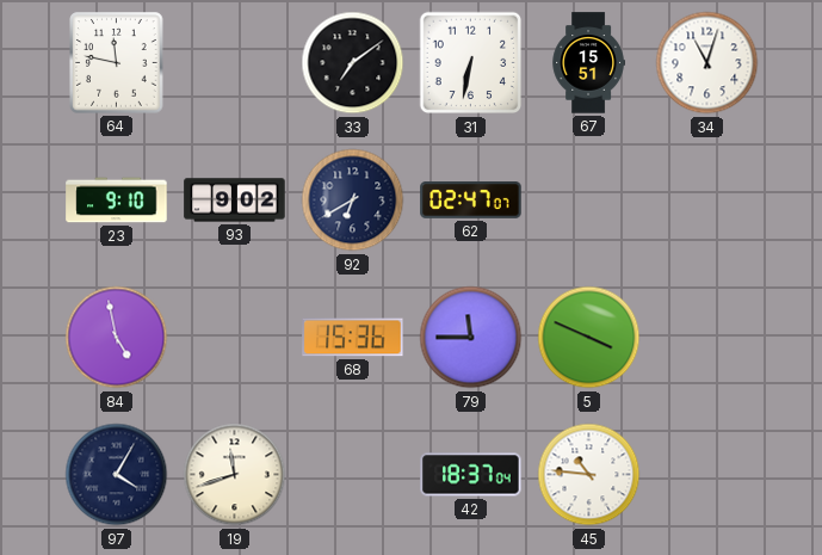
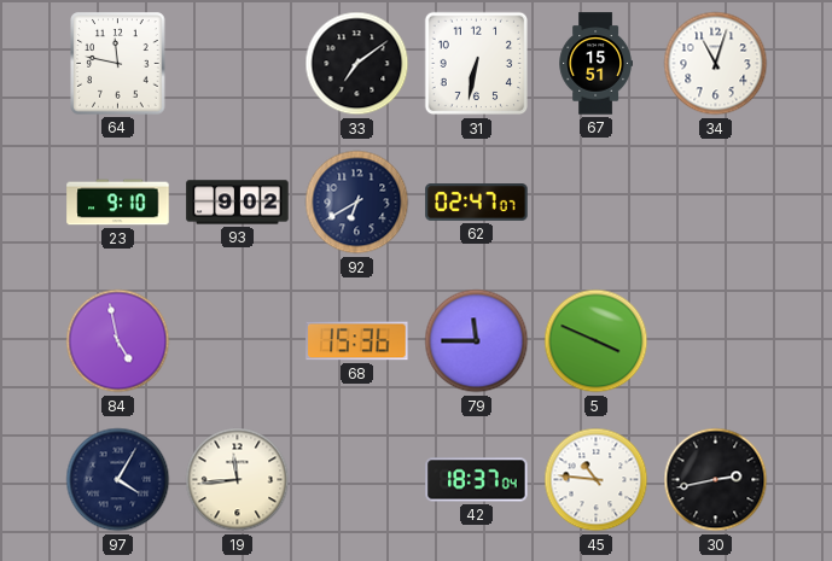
19: 11:42 -> 11:44
30: none -> 2:43
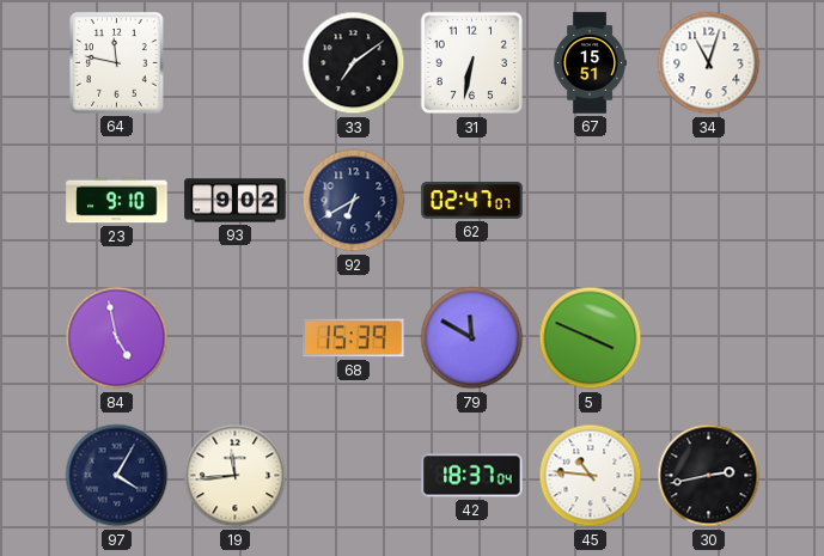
68: 15:36 -> 15:39
79: 11:45 -> 11:50
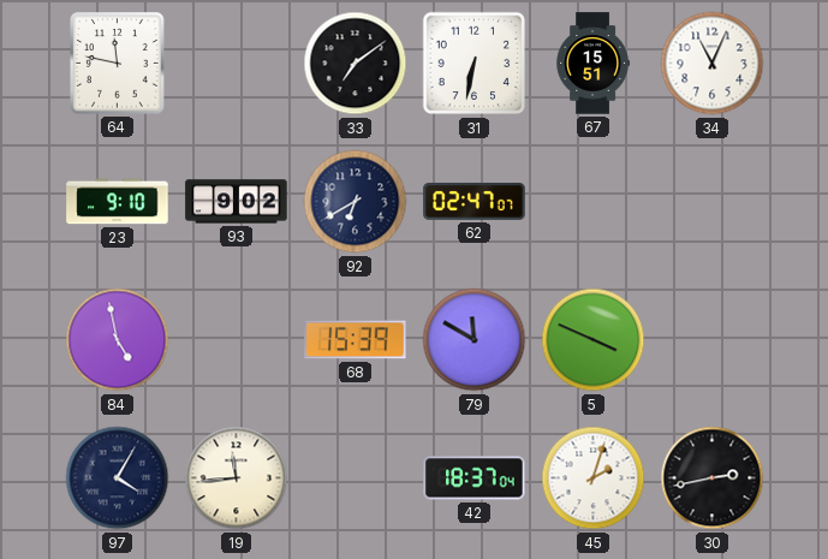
34: 11:03 -> 11:04
45: 10:46 -> 2:03
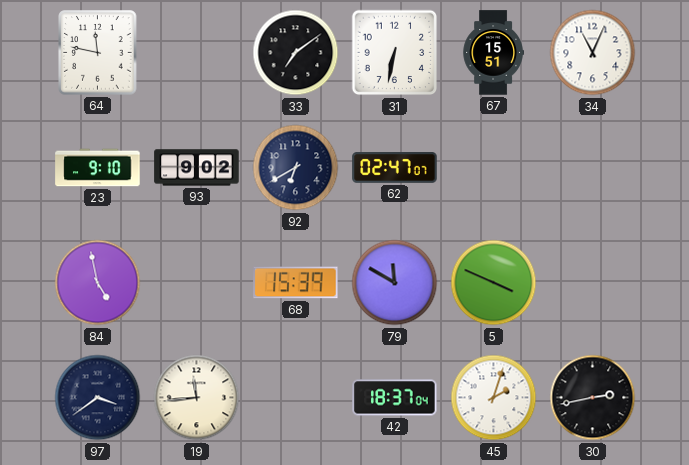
97: 4:05 -> 3:39
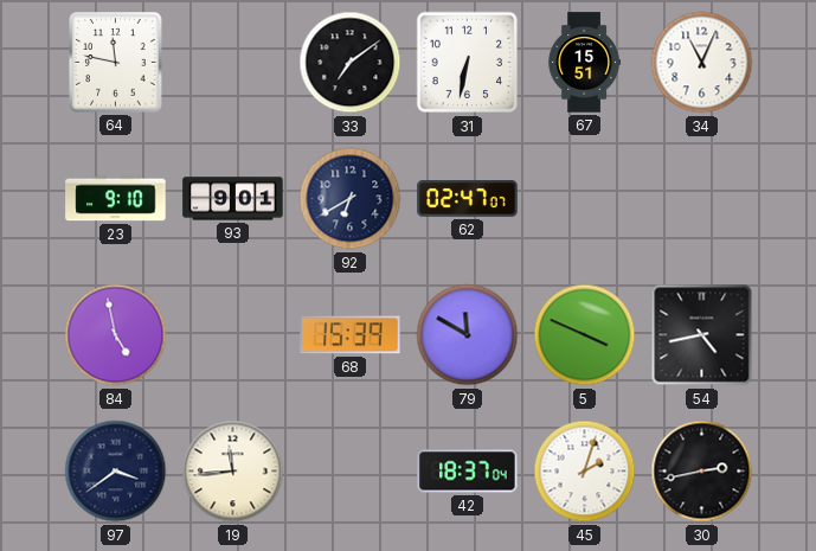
93: 9:02 -> 9:01
54: none -> 4:43
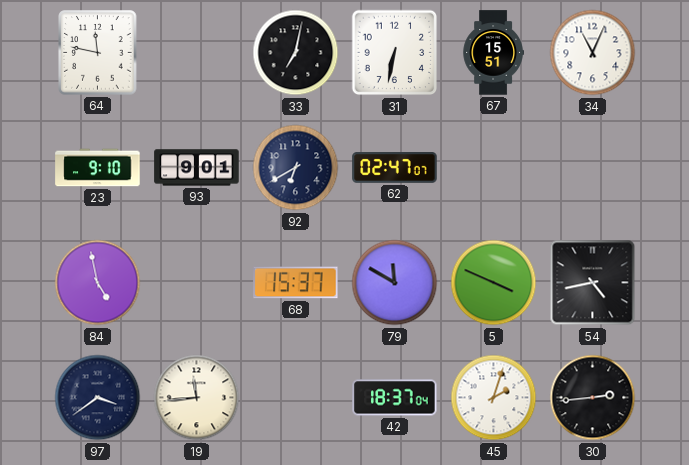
33: 7:09 -> 7:02
68: 15:39 -> 15:37
30: 2:43 -> 2:44
